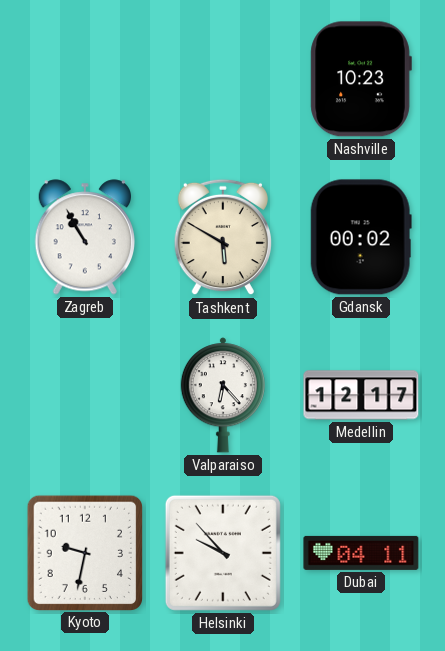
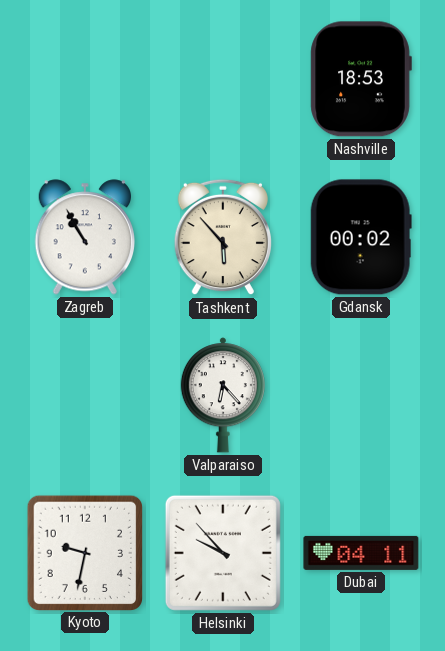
Nashville: 10:23 -> 18:53
Tashkent: 5:50 -> 5:53
Medellin: 12:17 -> none
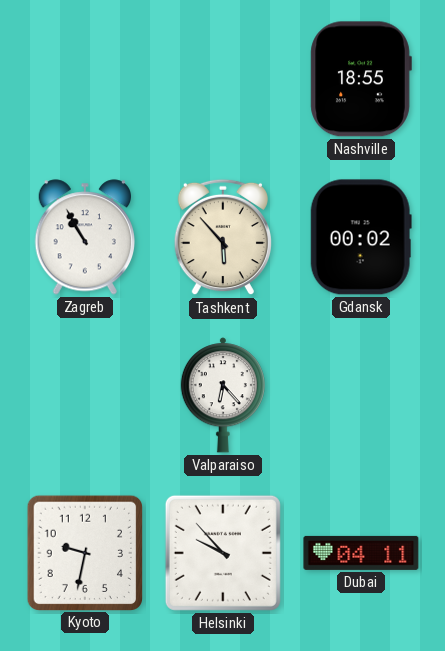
Nashville: 18:53 -> 18:55
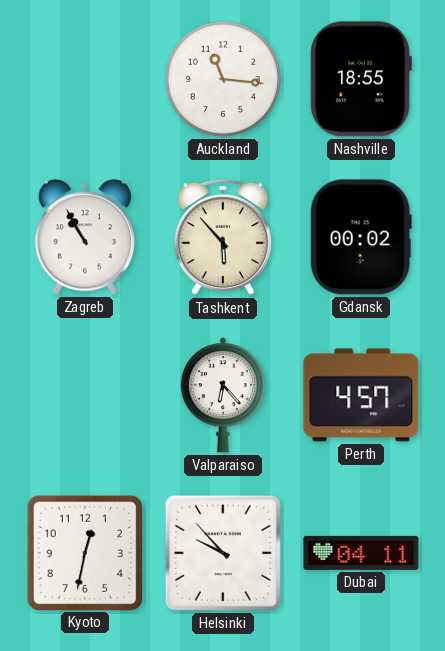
Auckland: none -> 11:16
Perth: none -> 4:57
Kyoto: 9:32 -> 12:32
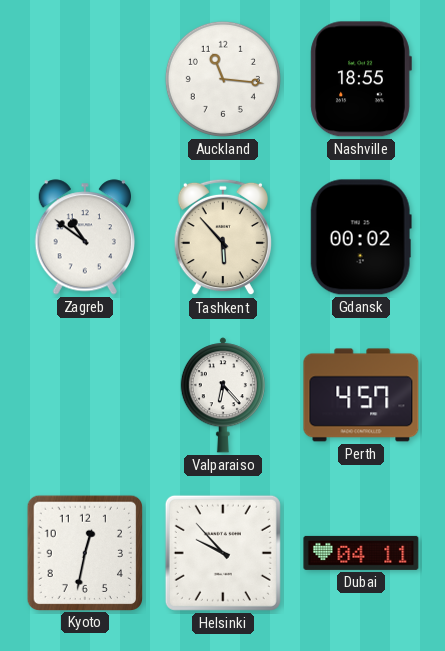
Zagreb: 10:55 -> 10:51
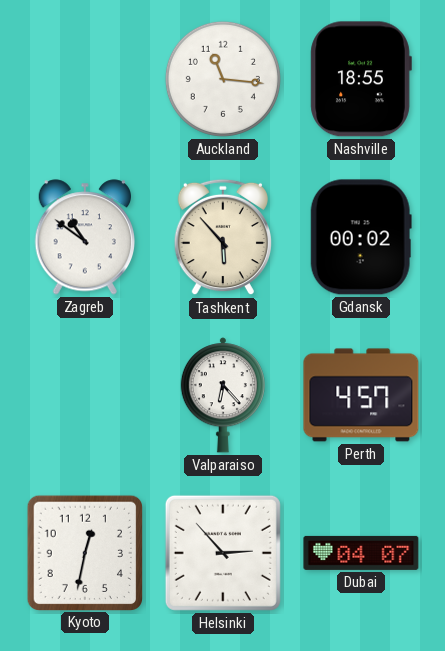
Helsinki: 9:53 -> 2:53
Dubai: 04:11 -> 04:07
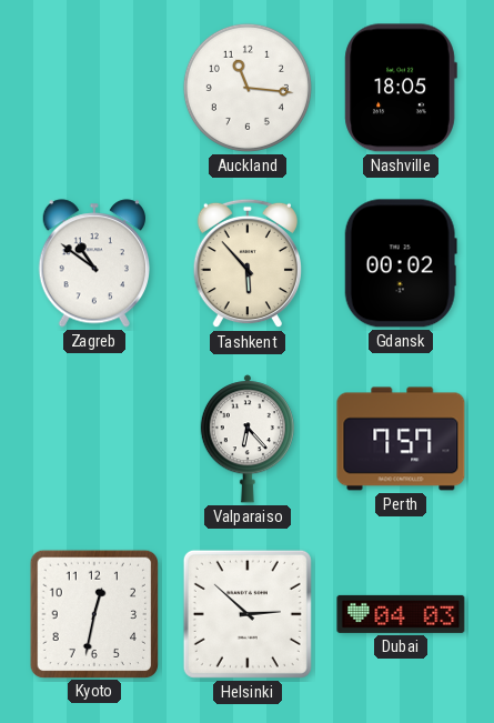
Nashville: 18:55 -> 18:05
Perth: 4:57 -> 7:57
Helsinki: 2:53 -> 2:52
Dubai: 04:07 -> 04:03
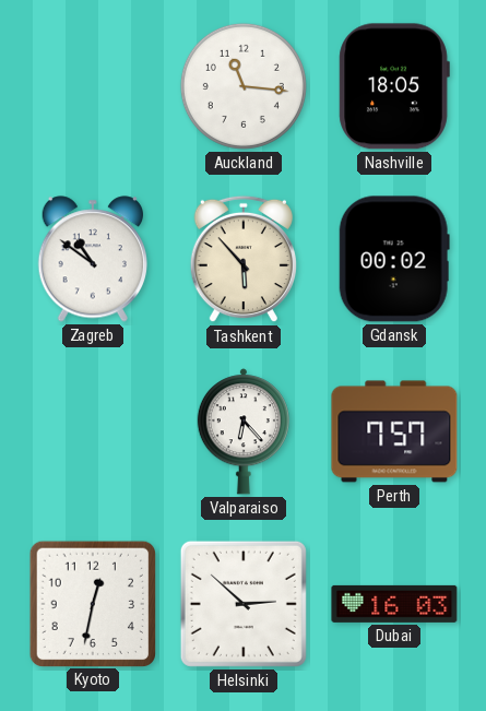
Dubai: 04:03 -> 16:03
